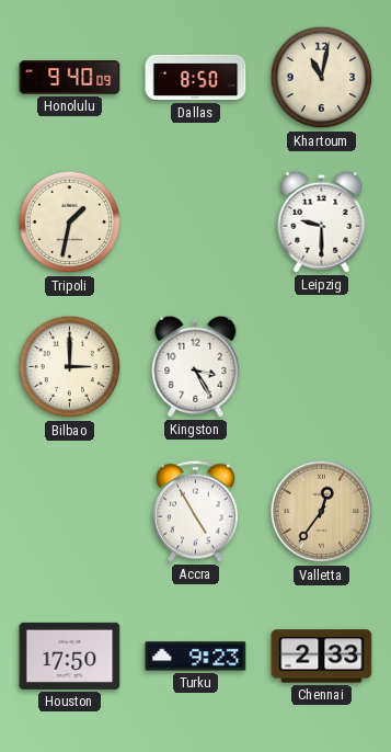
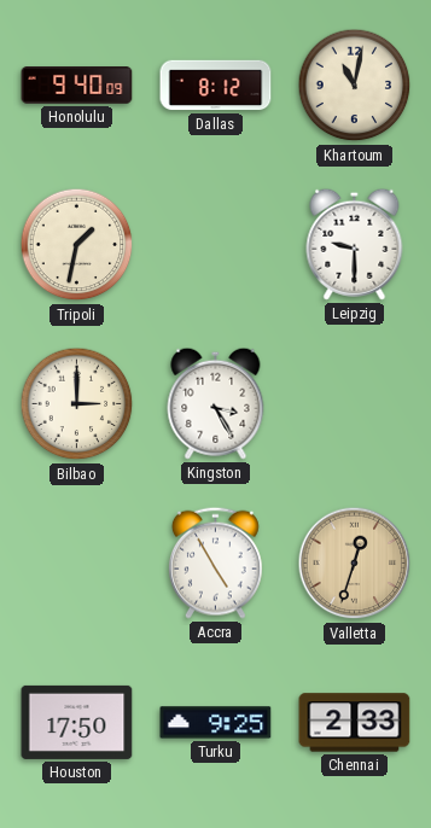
Dallas: 8:50 -> 8:12
Valletta: 12:36 -> 12:33
Turku: 9:23 -> 9:25
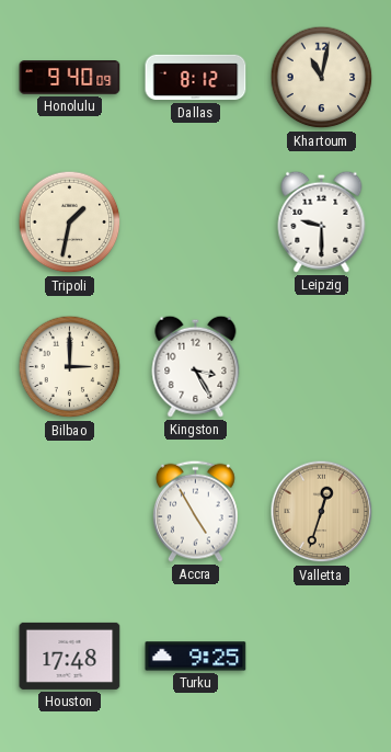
Houston: 17:50 -> 17:48
Chennai: 2:33 -> none
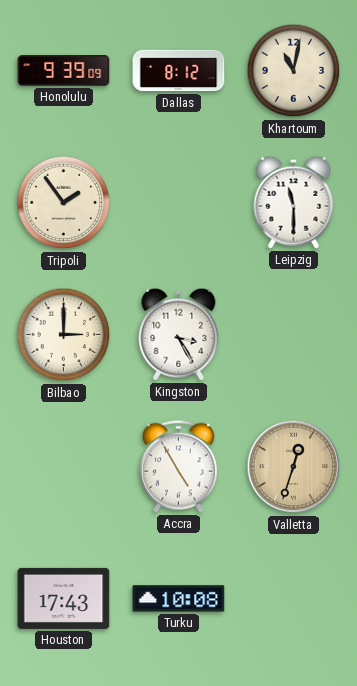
Honolulu: 9:40 -> 9:39
Tripoli: 1:32 -> 1:54
Leipzig: 9:30 -> 11:30
Houston: 17:48 -> 17:43
Turku: 9:25 -> 10:08
